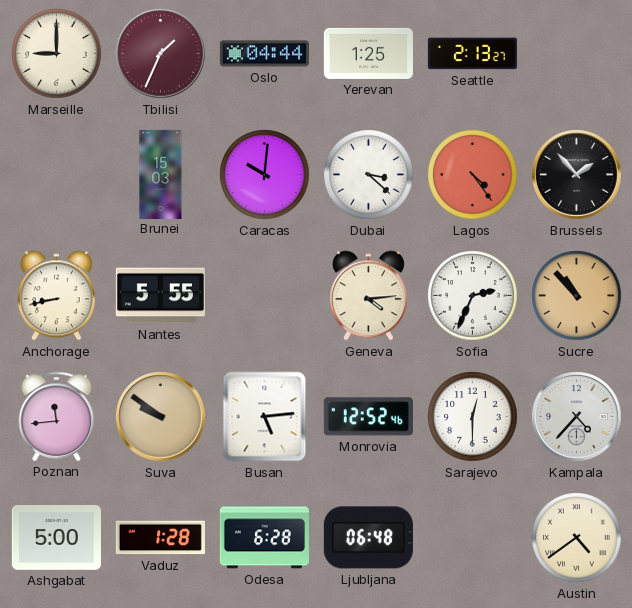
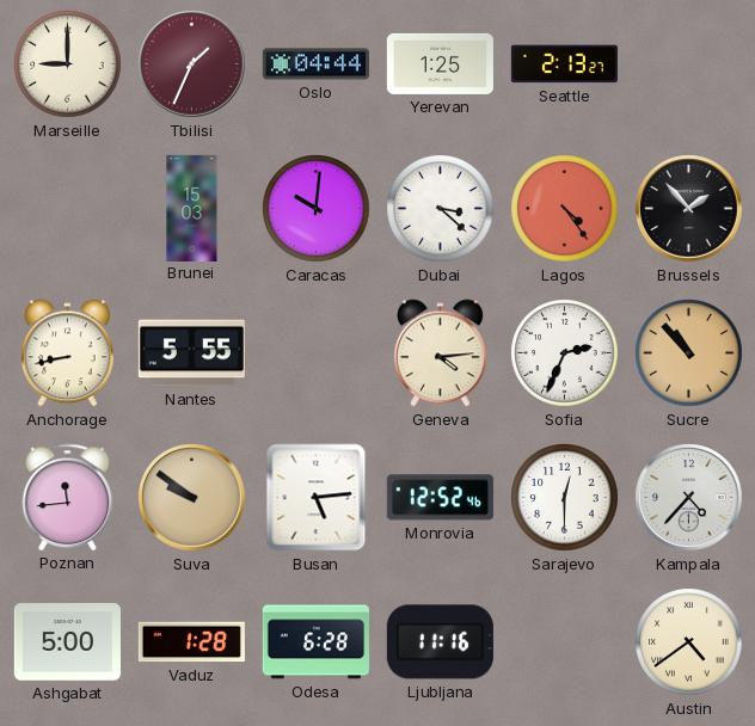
Ljubljana: 06:48 -> 11:16
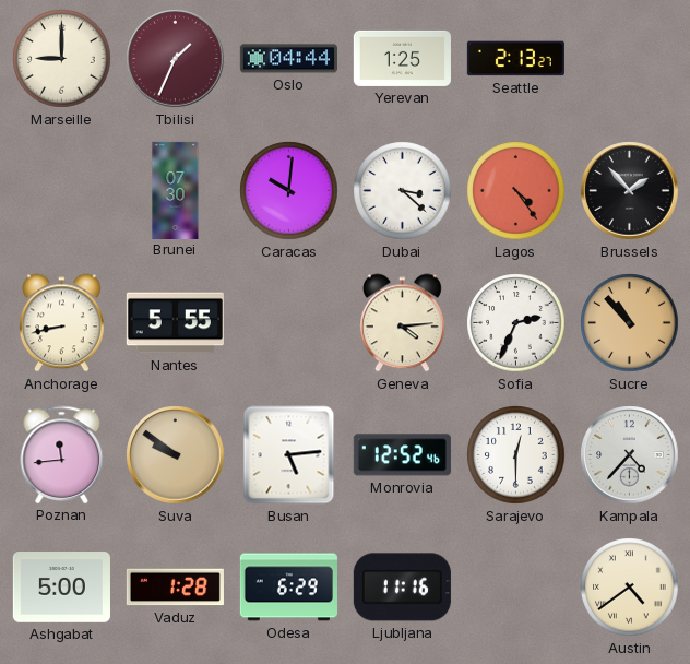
Brunei: 15:03 -> 07:30
Odesa: 6:28 -> 6:29
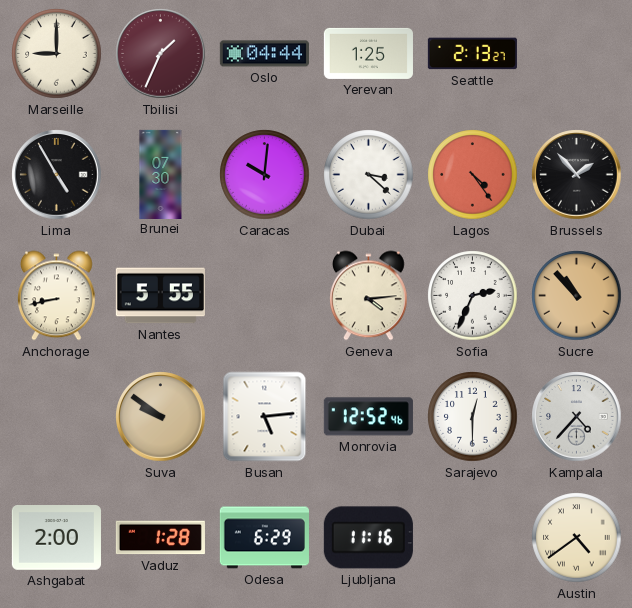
Lima: none -> 4:55
Poznan: 11:44 -> none
Ashgabat: 5:00 -> 2:00
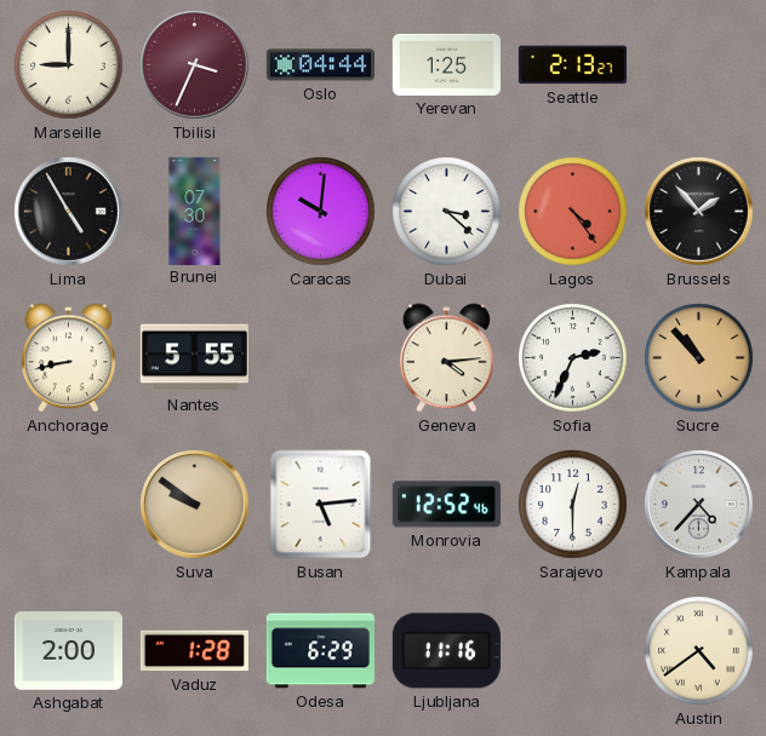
Tbilisi: 1:34 -> 3:34
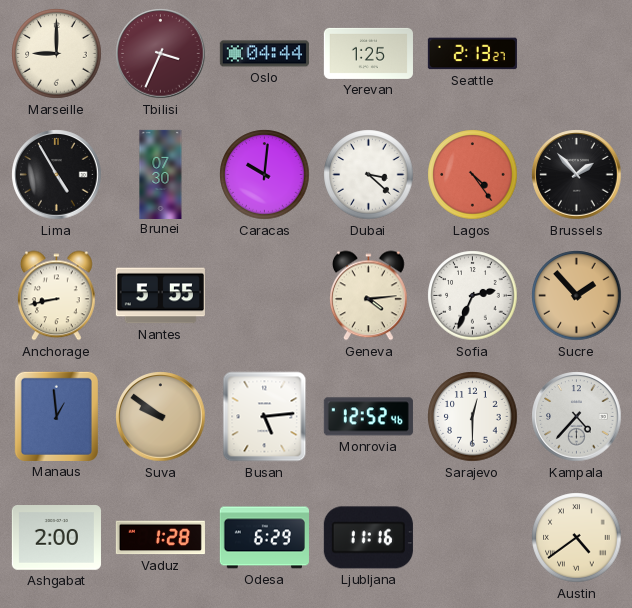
Sucre: 10:53 -> 1:53
Manaus: none -> 12:59
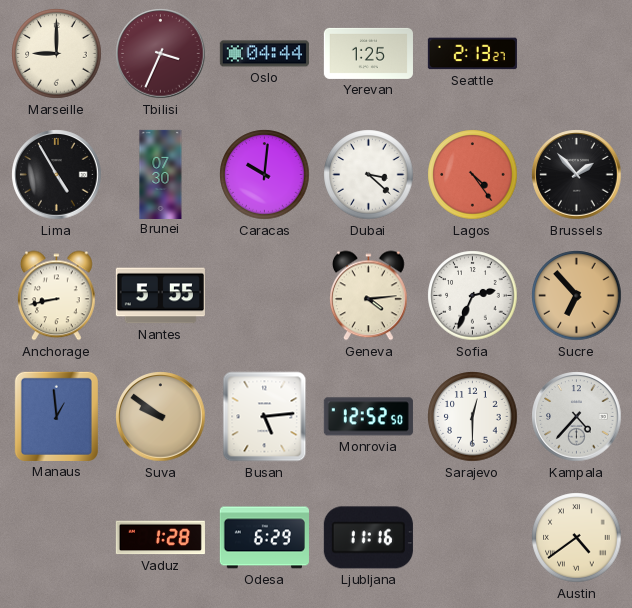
Sucre: 1:53 -> 6:53
Monrovia: 12:52:46 -> 12:52:50
Ashgabat: 2:00 -> none
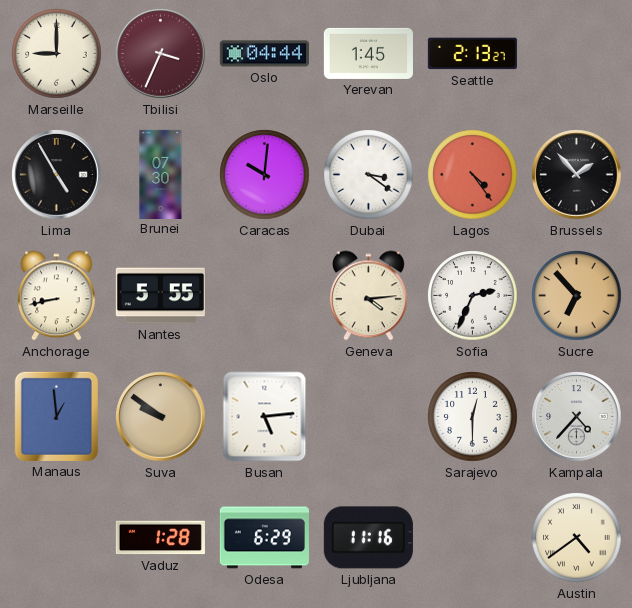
Yerevan: 1:25 -> 1:45
Dubai: 3:22 -> 3:21
Monrovia: 12:52 -> none
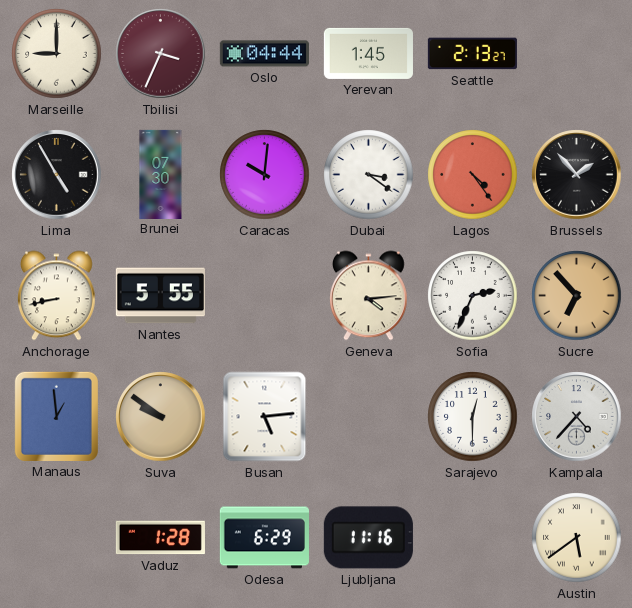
Austin: 4:39 -> 5:39
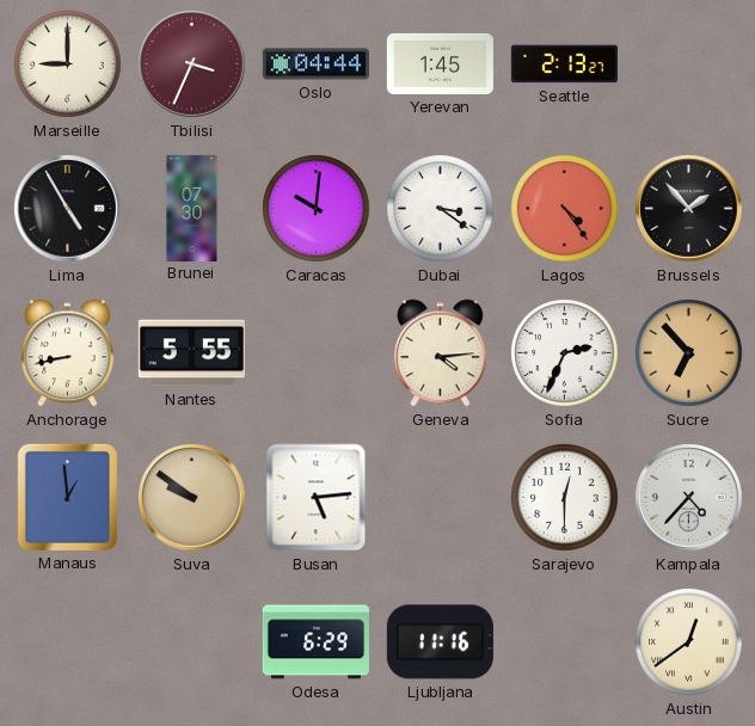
Vaduz: 1:28 -> none
Austin: 5:39 -> 12:39
